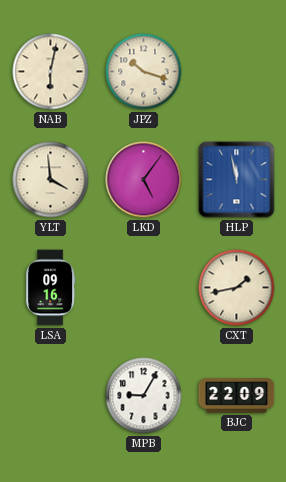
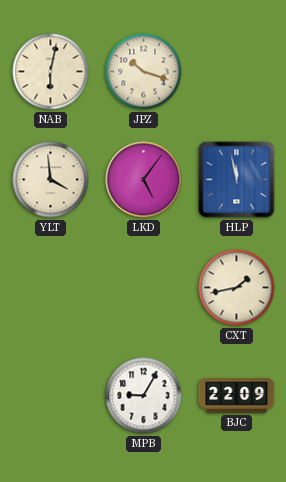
LSA: 09:16 -> none
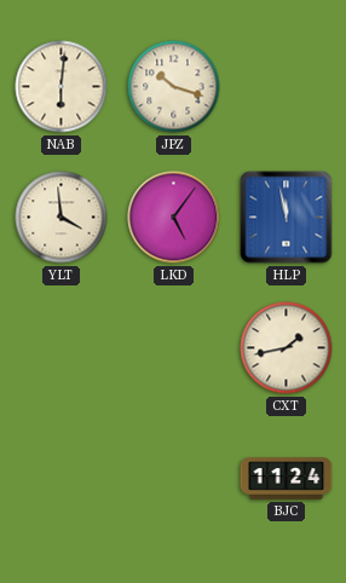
NAB: 6:02 -> 6:01
MPB: 9:05 -> none
BJC: 22:09 -> 11:24
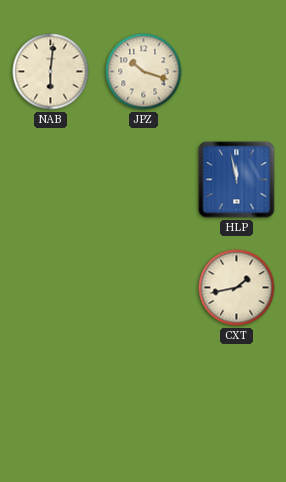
YLT: 3:59 -> none
LKD: 5:06 -> none
BJC: 11:24 -> none
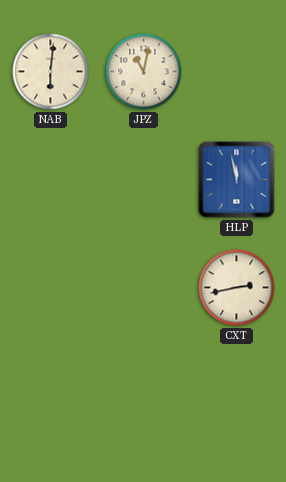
JPZ: 10:18 -> 11:02
CXT: 1:43 -> 2:43
